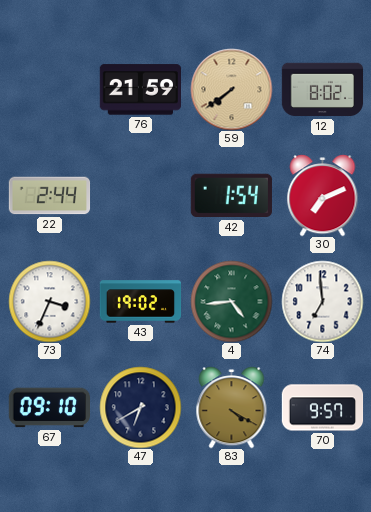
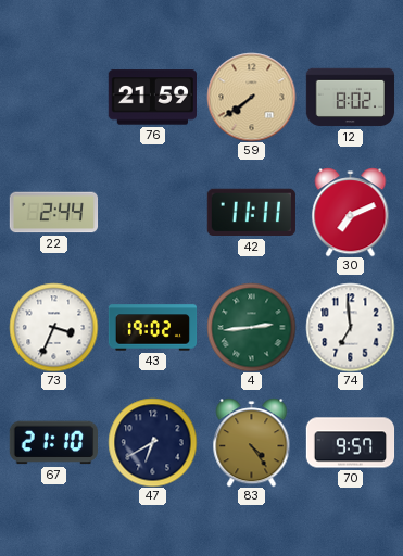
42: 1:54 -> 11:11
4: 4:44 -> 2:44
67: 09:10 -> 21:10
83: 4:20 -> 4:24
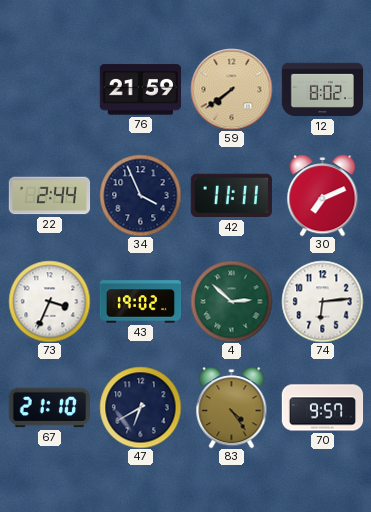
34: none -> 3:56
4: 2:44 -> 2:52
74: 6:59 -> 6:14
